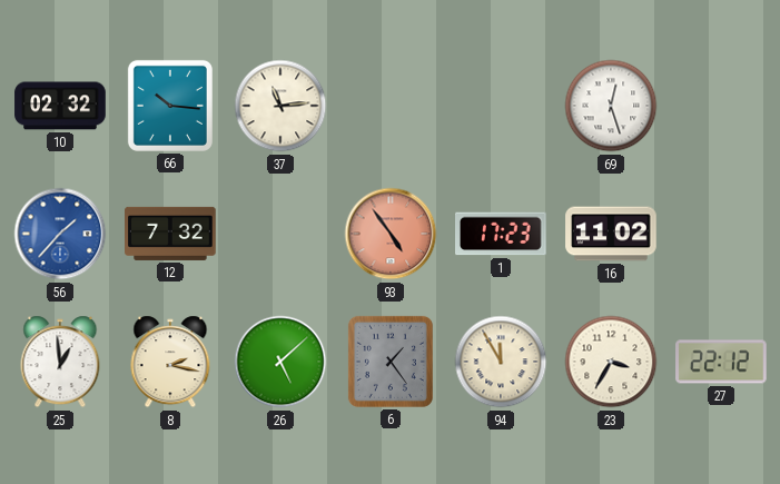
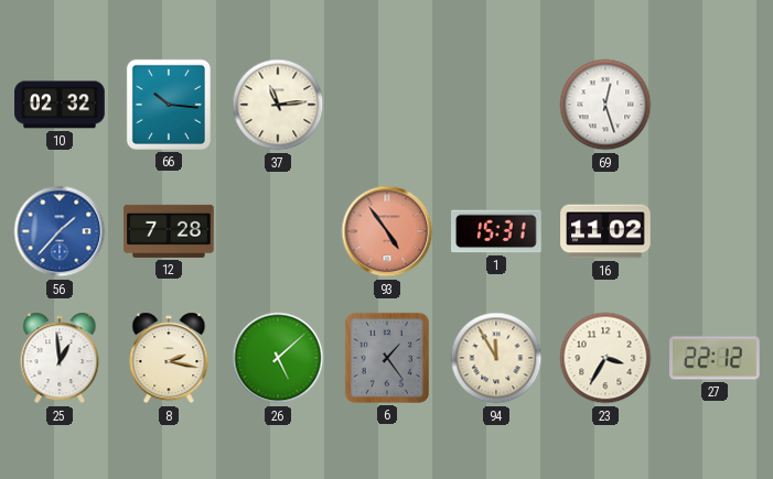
12: 7:32 -> 7:28
1: 17:23 -> 15:31
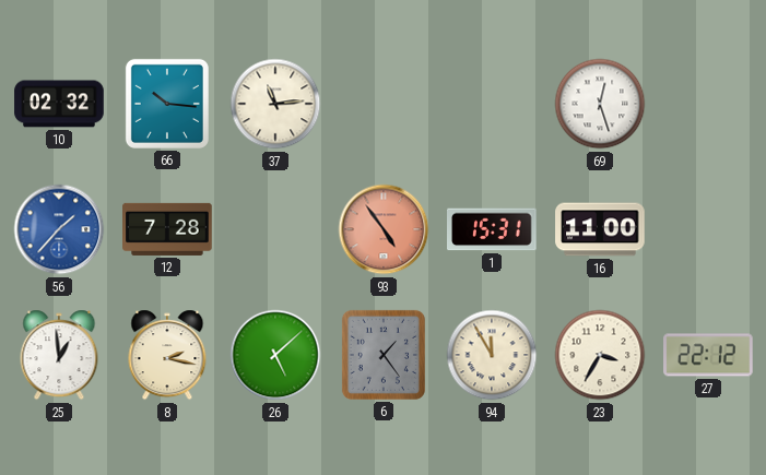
16: 11:02 -> 11:00
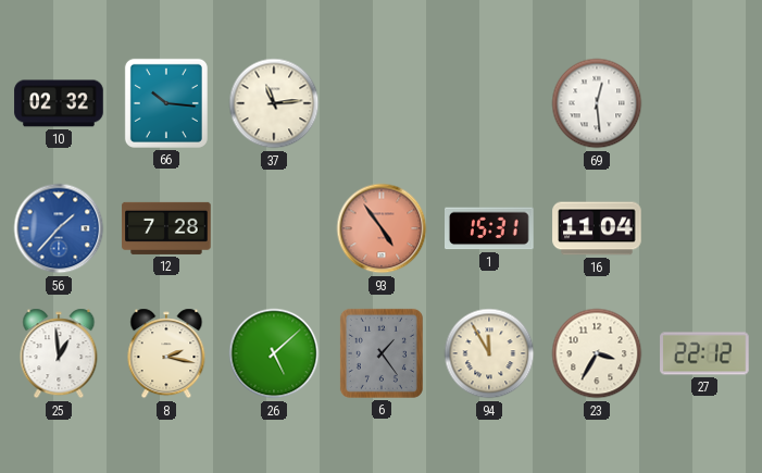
69: 12:27 -> 12:29
16: 11:00 -> 11:04
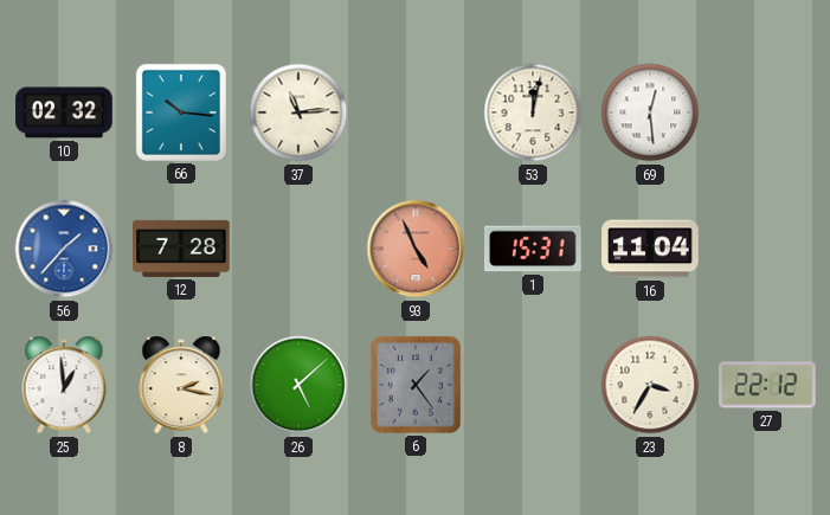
53: none -> 12:02
93: 4:54 -> 4:56
94: 11:55 -> none
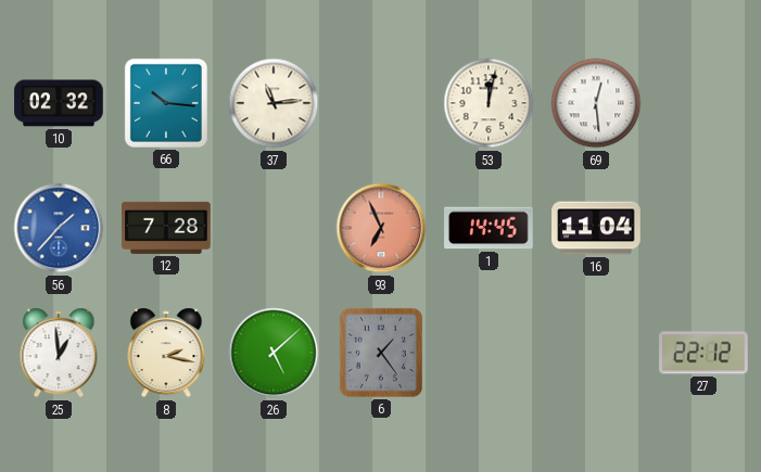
93: 4:56 -> 6:56
1: 15:31 -> 14:45
23: 3:35 -> none
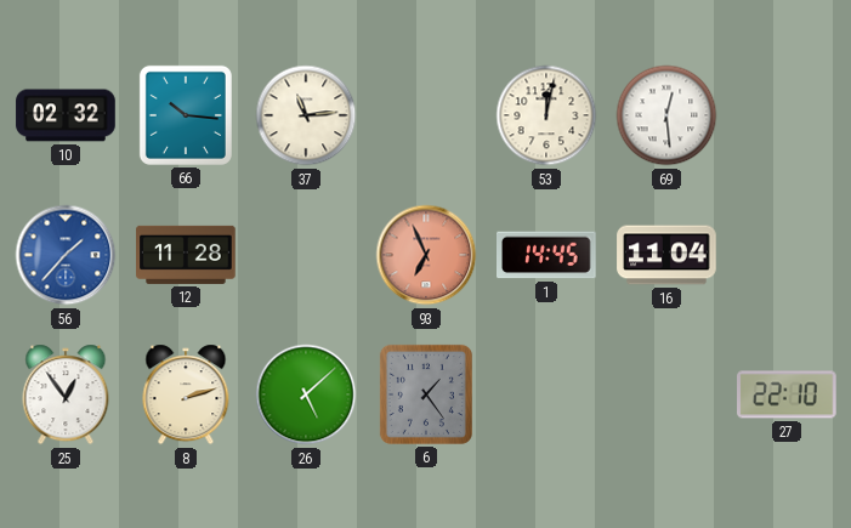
12: 7:28 -> 11:28
25: 12:59 -> 12:54
8: 2:17 -> 2:12
27: 22:12 -> 22:10
